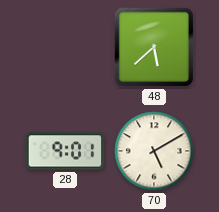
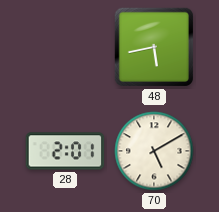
48: 5:38 -> 5:43
28: 9:01 -> 2:01
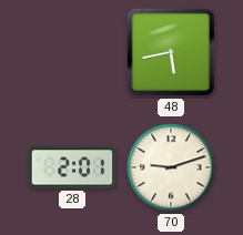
70: 5:10 -> 9:12
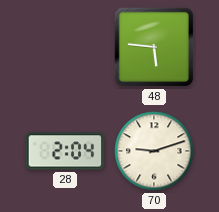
48: 5:43 -> 5:46
28: 2:01 -> 2:04
